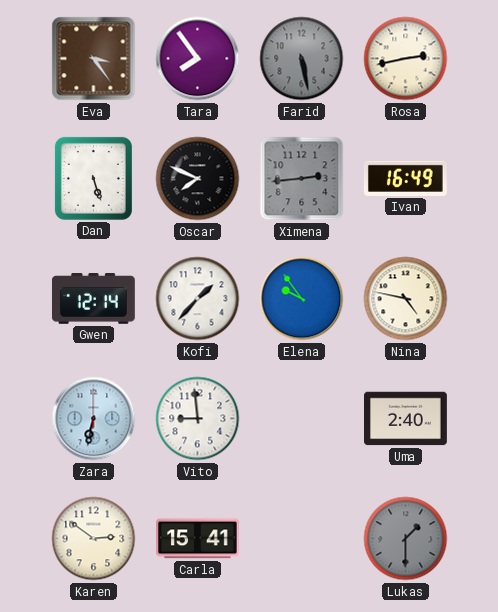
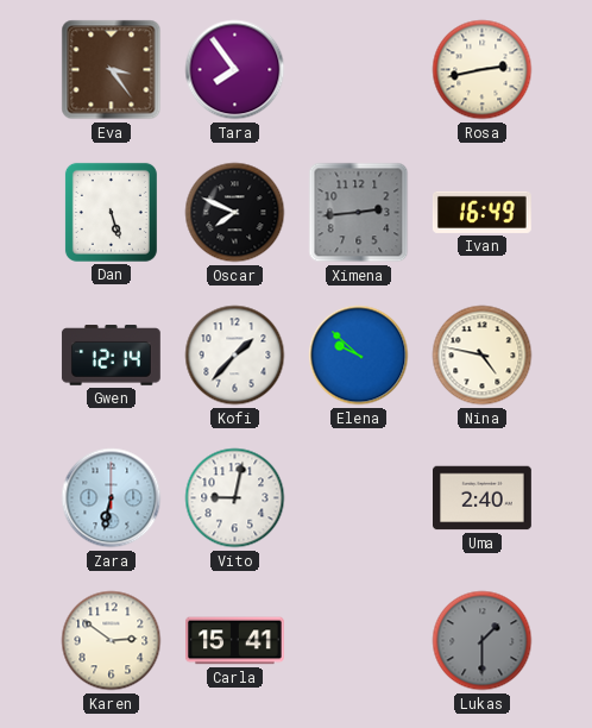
Farid: 5:28 -> none
Elena: 9:54 -> 9:52
Vito: 8:59 -> 9:02
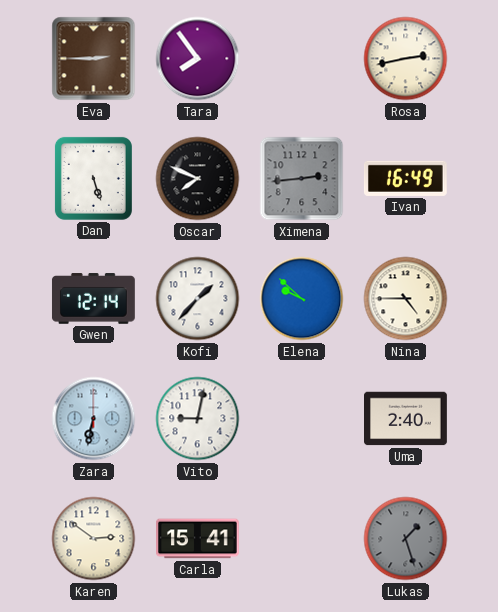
Eva: 3:24 -> 2:45
Nina: 4:47 -> 4:45
Lukas: 1:30 -> 1:27
